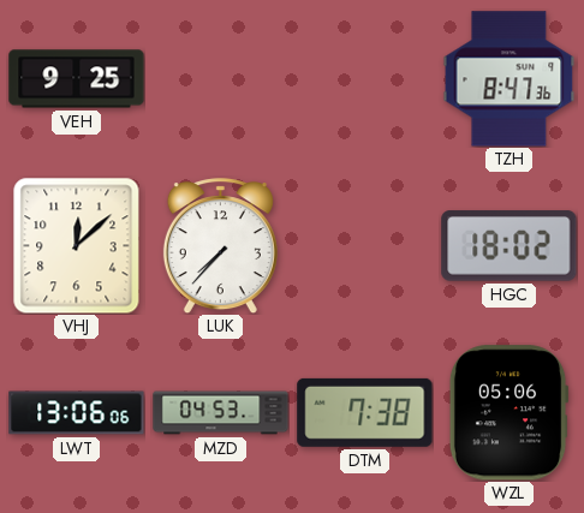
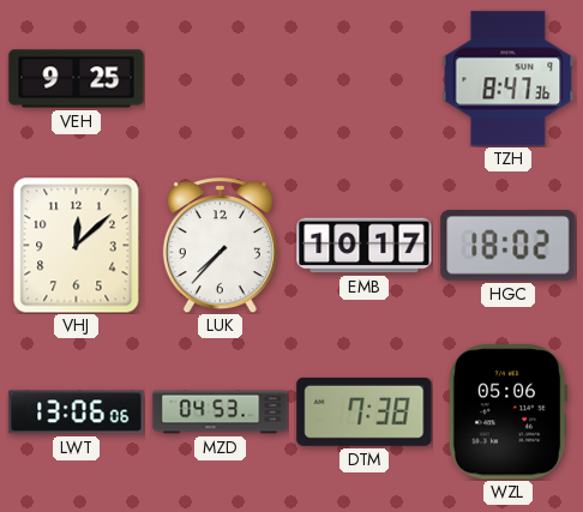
EMB: none -> 10:17
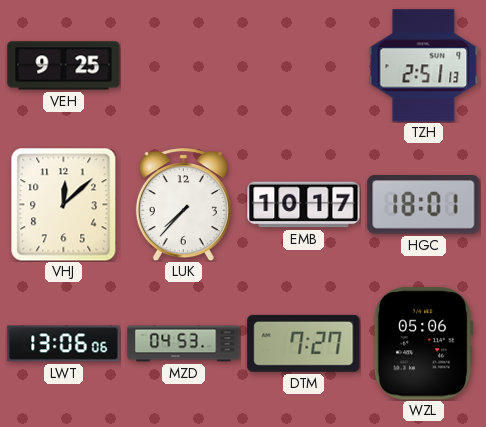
TZH: 8:47 -> 2:51
HGC: 18:02 -> 18:01
DTM: 7:38 -> 7:27
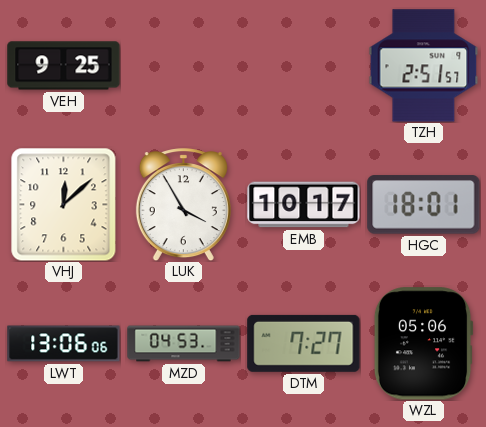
TZH: 2:51:13 -> 2:51:57
LUK: 7:37 -> 3:55
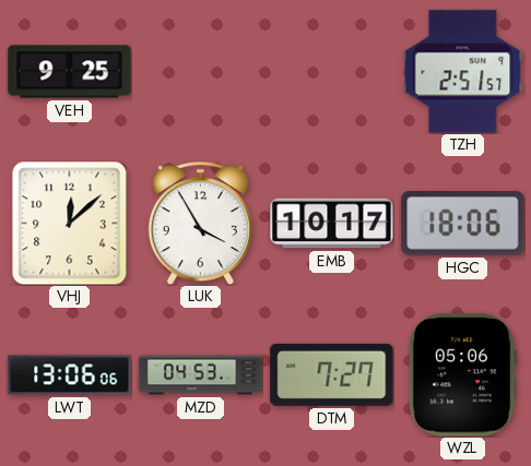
HGC: 18:01 -> 18:06
